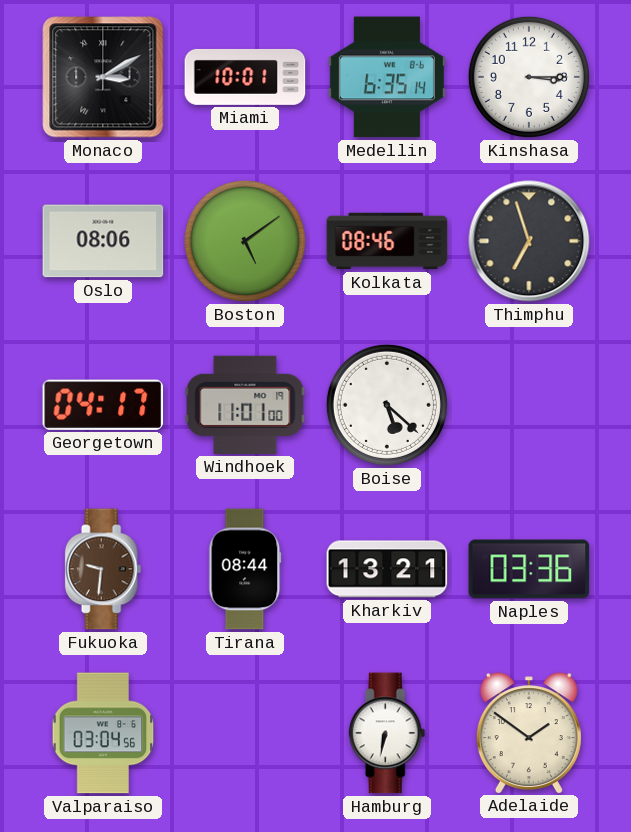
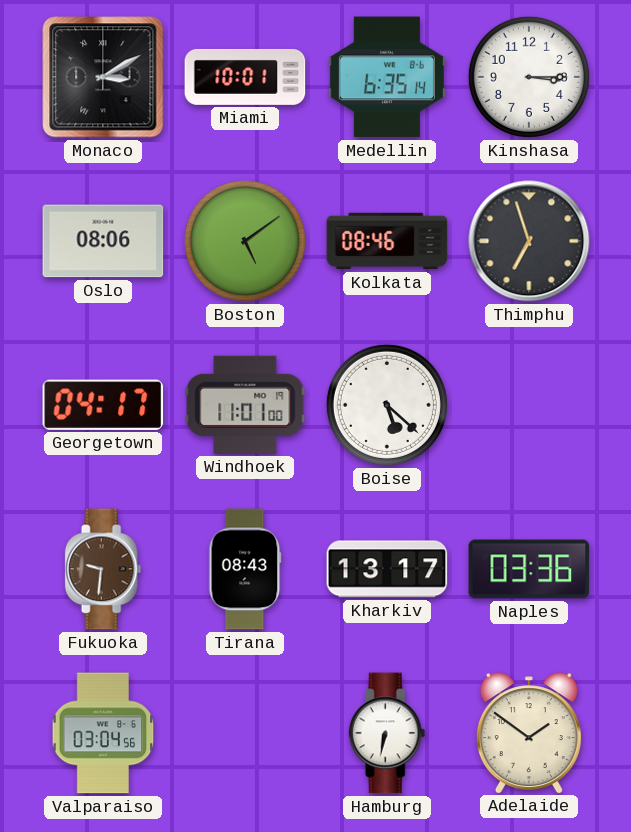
Tirana: 08:44 -> 08:43
Kharkiv: 13:21 -> 13:17
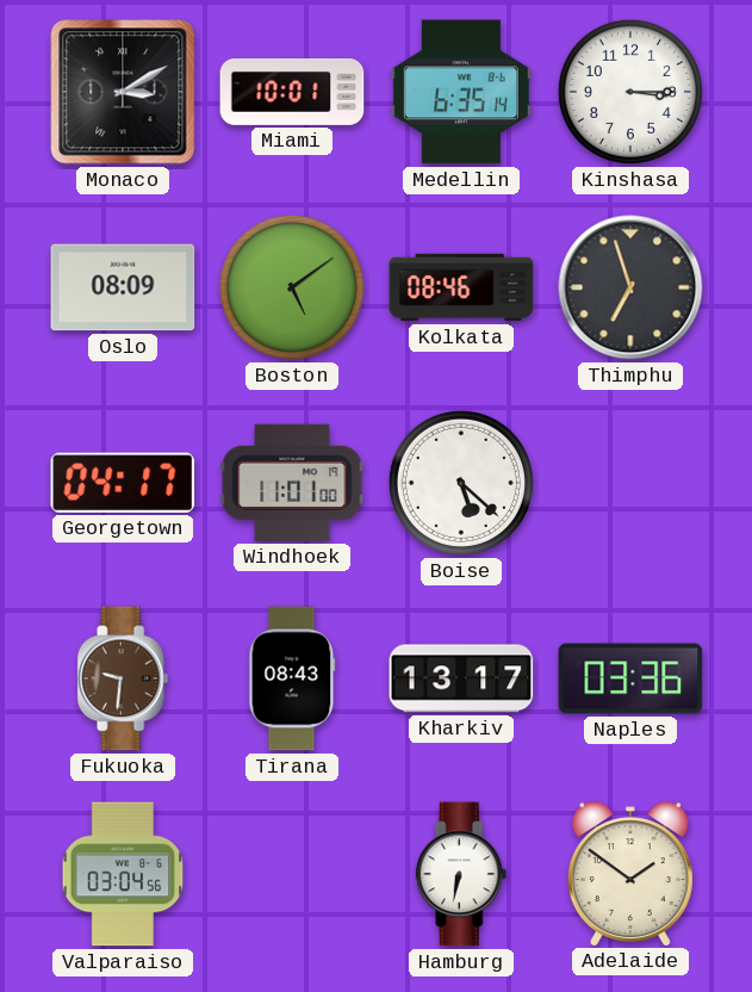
Oslo: 08:06 -> 08:09
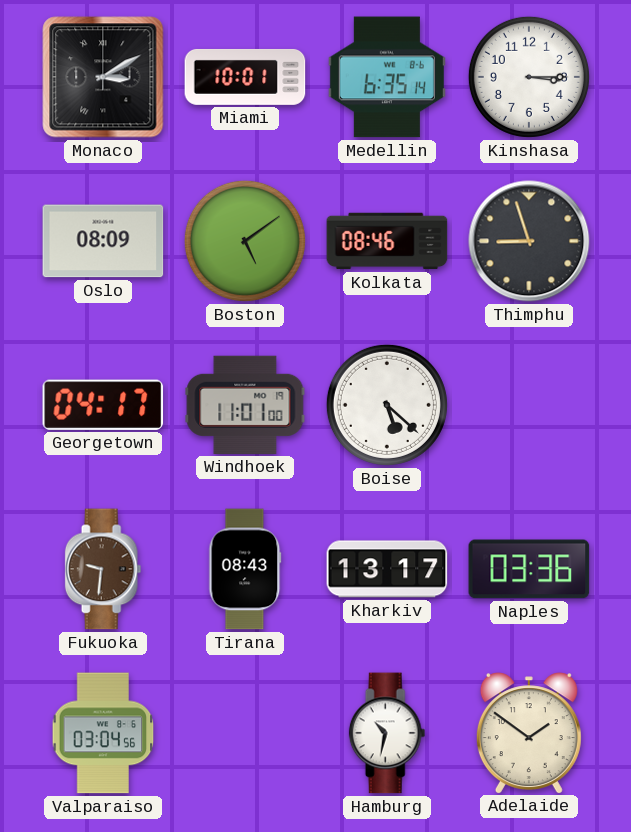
Thimphu: 6:57 -> 8:57
Hamburg: 6:32 -> 10:32
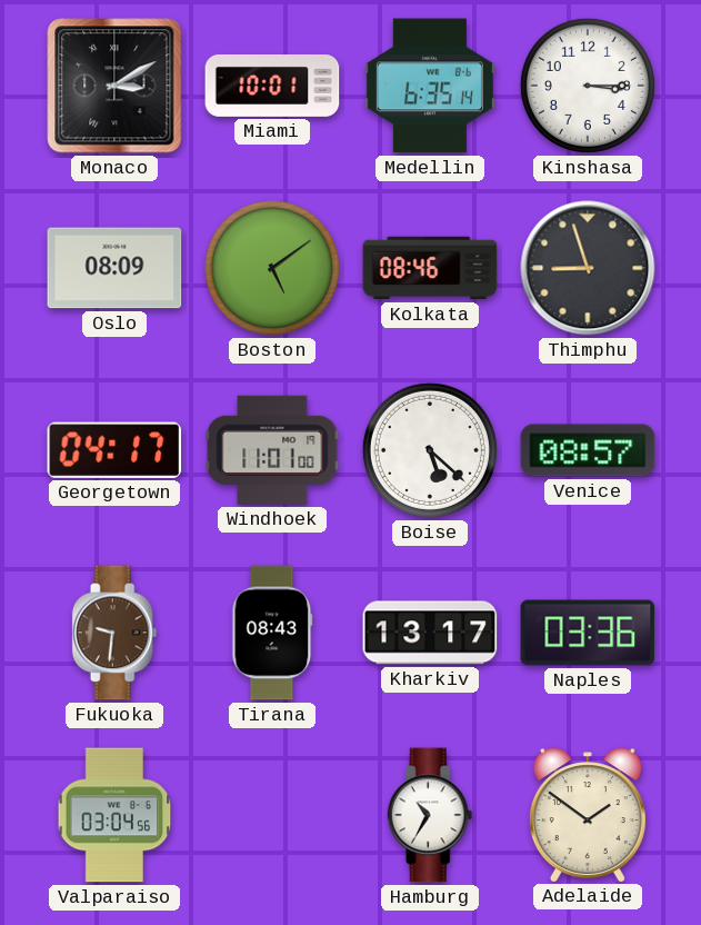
Venice: none -> 08:57
Hamburg: 10:32 -> 10:35
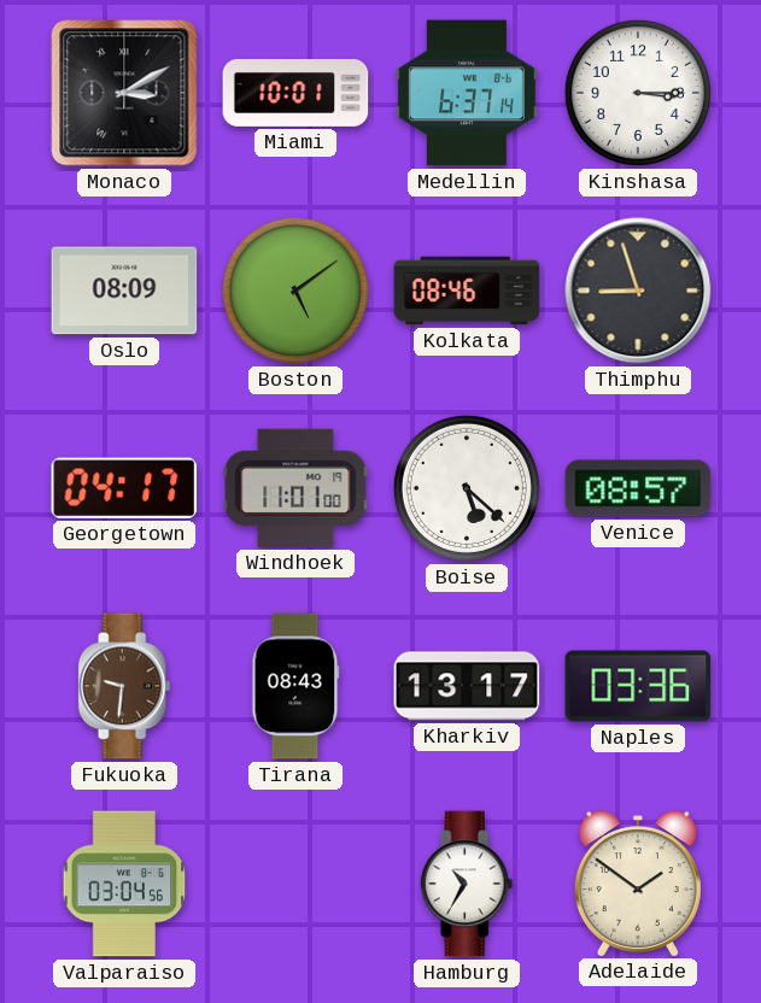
Medellin: 6:35 -> 6:37
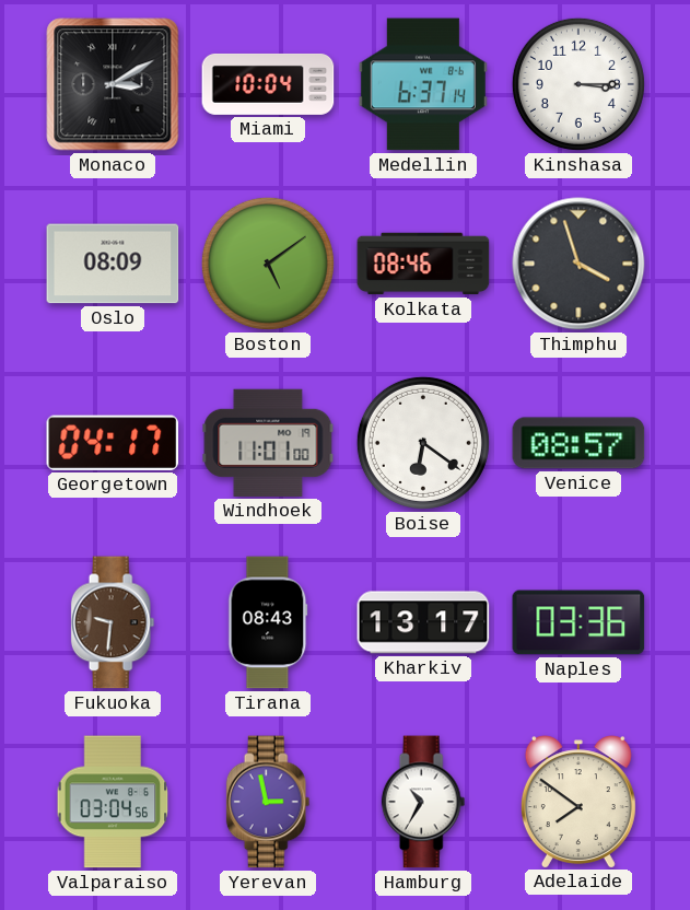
Miami: 10:01 -> 10:04
Thimphu: 8:57 -> 3:57
Boise: 5:22 -> 6:21
Yerevan: none -> 2:58
Adelaide: 1:51 -> 7:51
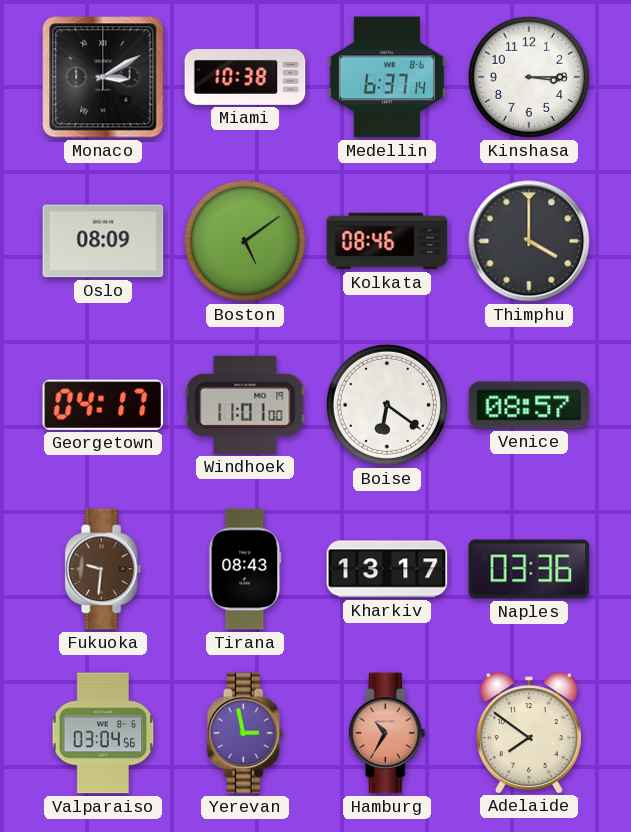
Miami: 10:04 -> 10:38
Thimphu: 3:57 -> 4:00
Hamburg dial: white -> salmon
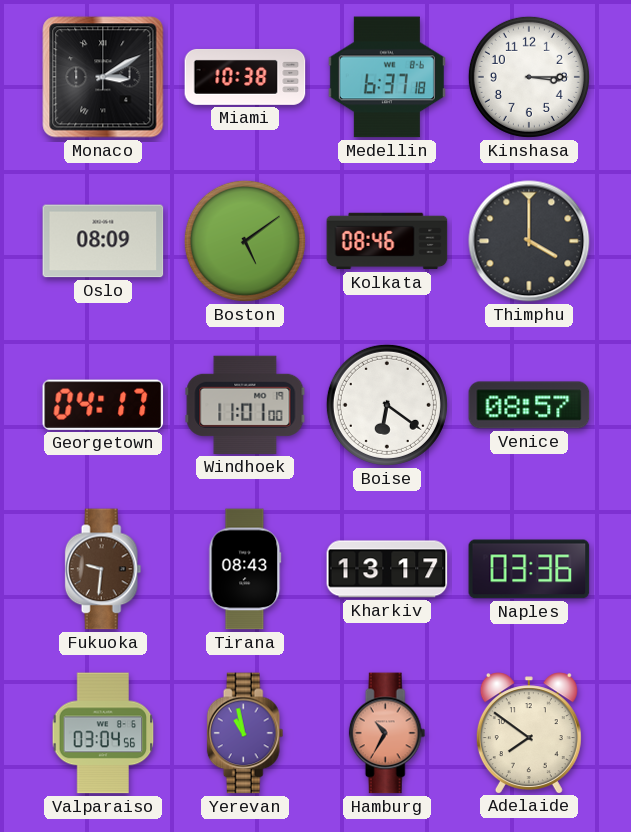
Medellin: 6:37:14 -> 6:37:18
Yerevan: 2:58 -> 10:58
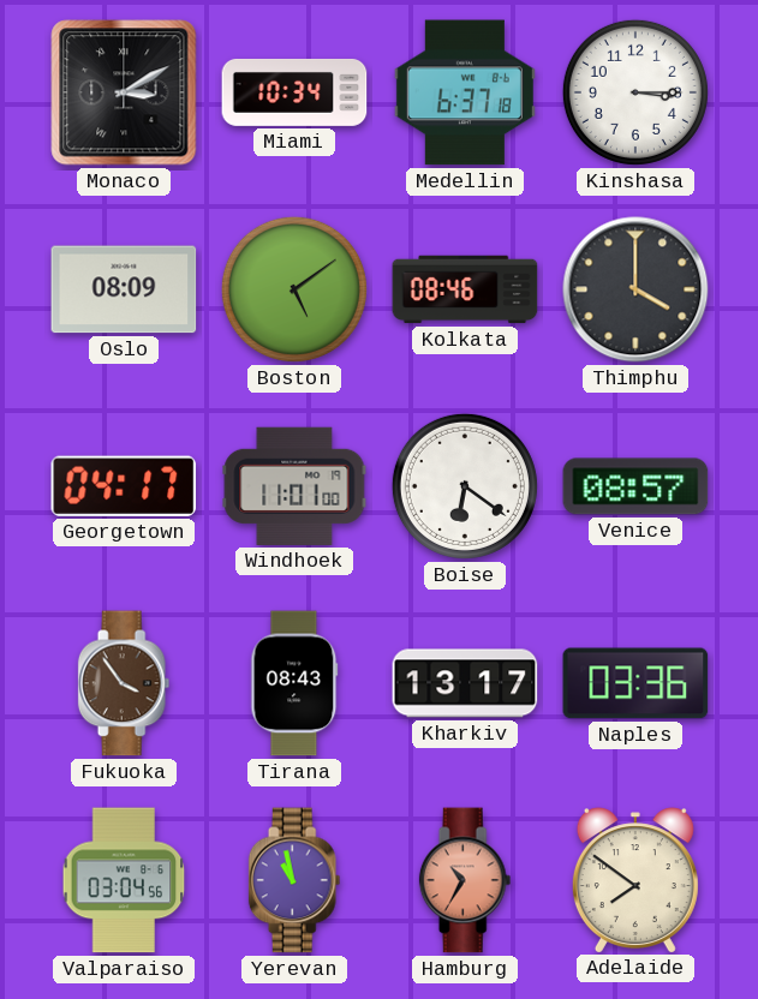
Miami: 10:38 -> 10:34
Fukuoka: 9:31 -> 3:54
